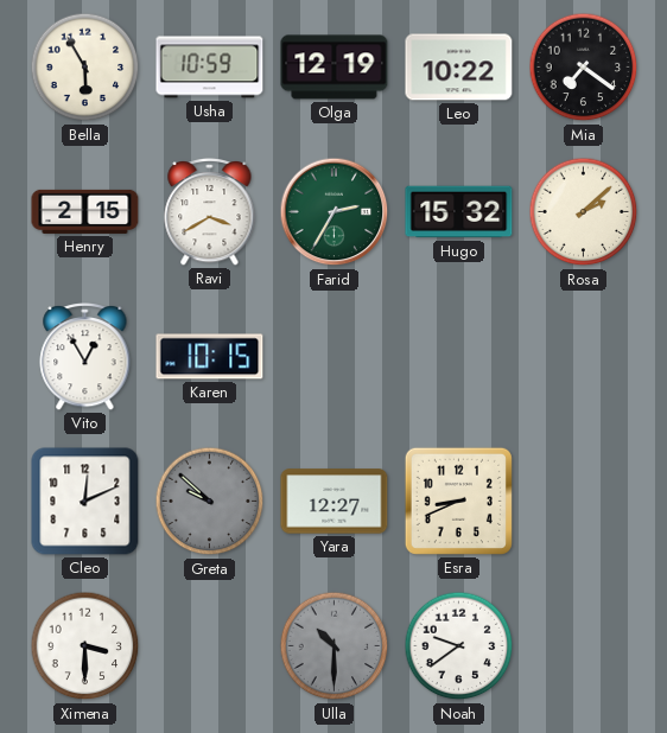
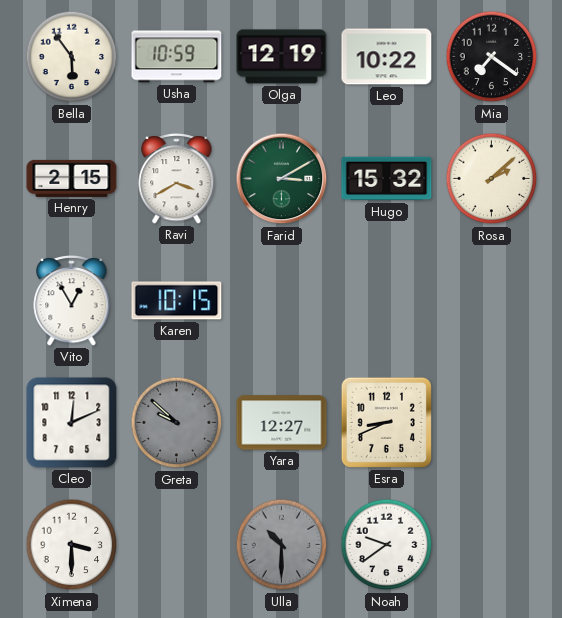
Bella: 5:55 -> 5:54
Farid: 2:35 -> 3:10
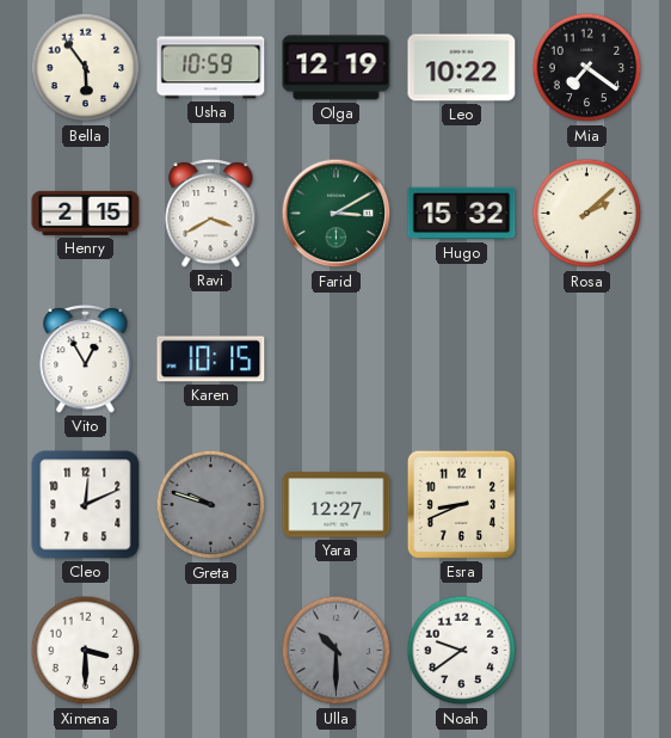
Greta: 9:52 -> 9:48
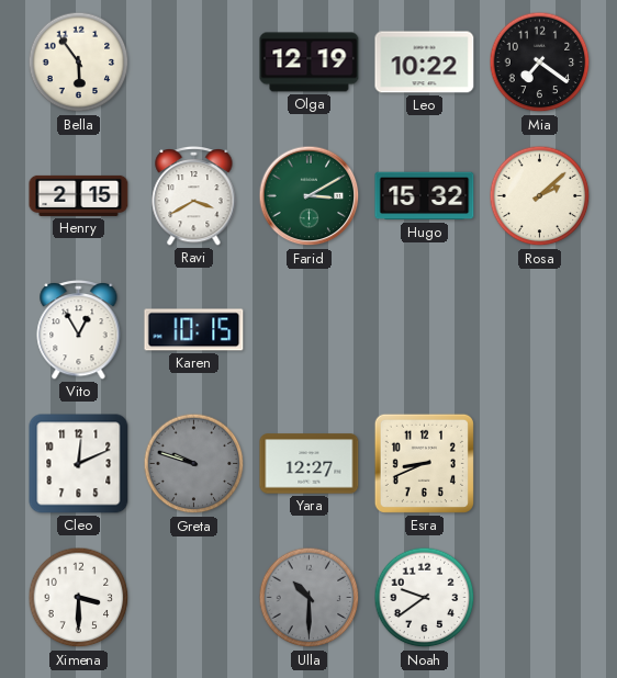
Usha: 10:59 -> none
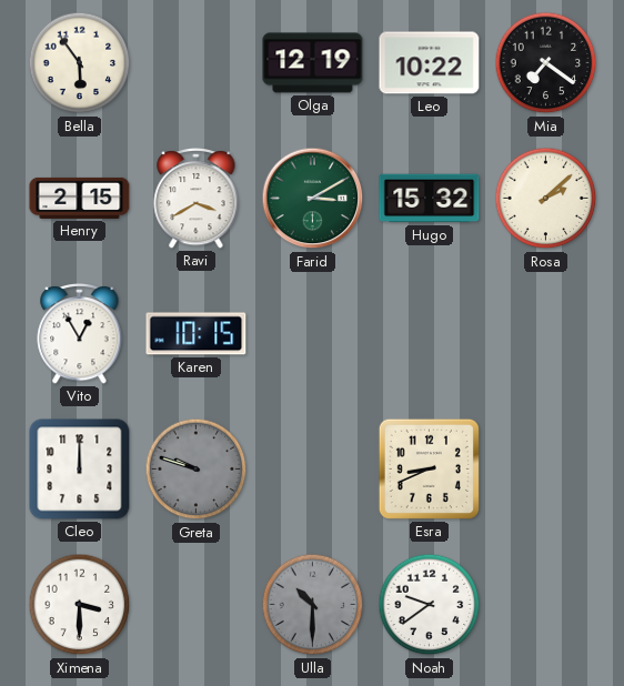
Cleo: 12:11 -> 12:00
Yara: 12:27 -> none
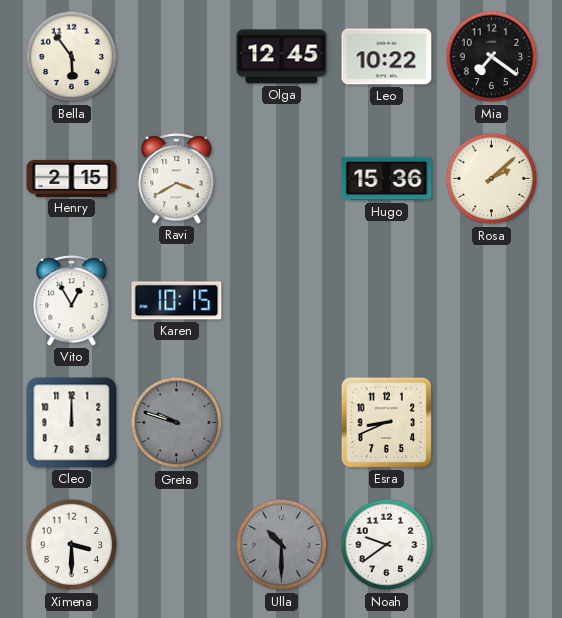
Olga: 12:19 -> 12:45
Farid: 3:10 -> none
Hugo: 15:32 -> 15:36
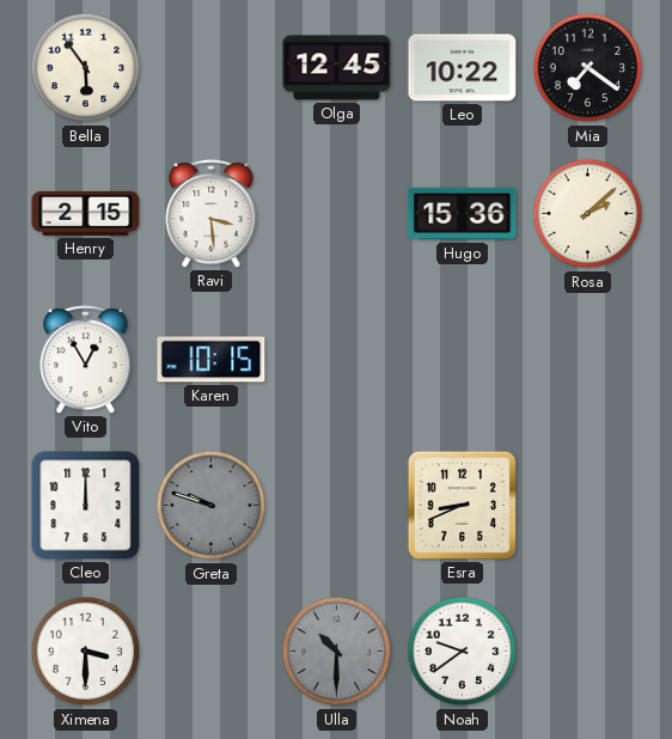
Ravi: 3:40 -> 3:29
